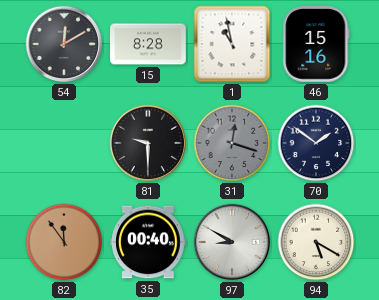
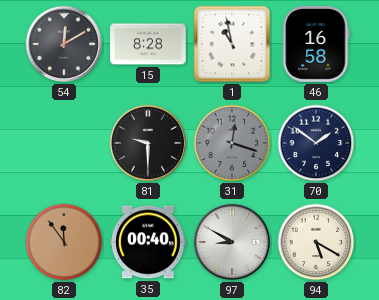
46: 15:16 -> 16:58
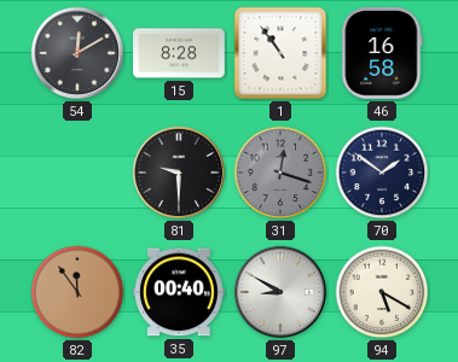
1: 10:58 -> 10:54
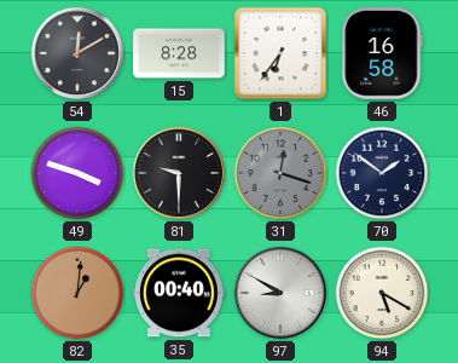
1: 10:54 -> 6:36
49: none -> 3:48
82: 11:54 -> 1:01
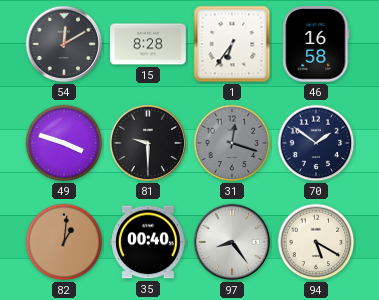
97: 8:50 -> 8:24
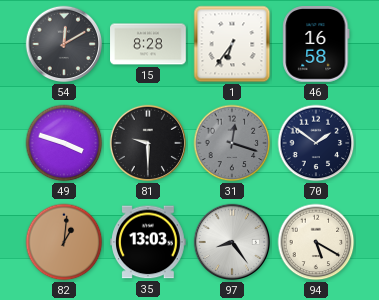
35: 00:40 -> 13:03
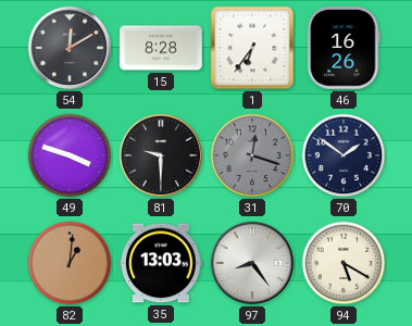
46: 16:58 -> 16:26
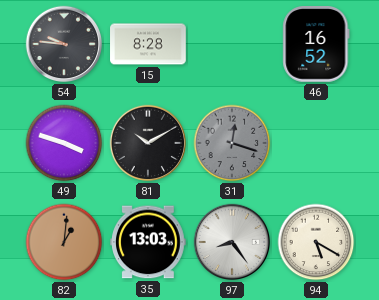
54: 12:10 -> 9:46
1: 6:36 -> none
46: 16:26 -> 16:52
81: 9:30 -> 10:10
70: 1:51 -> none
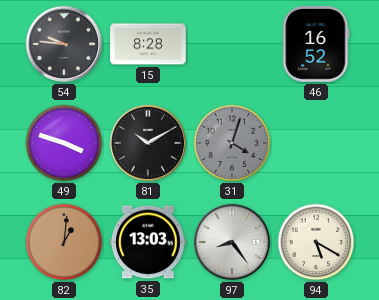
31: 12:18 -> 4:03
